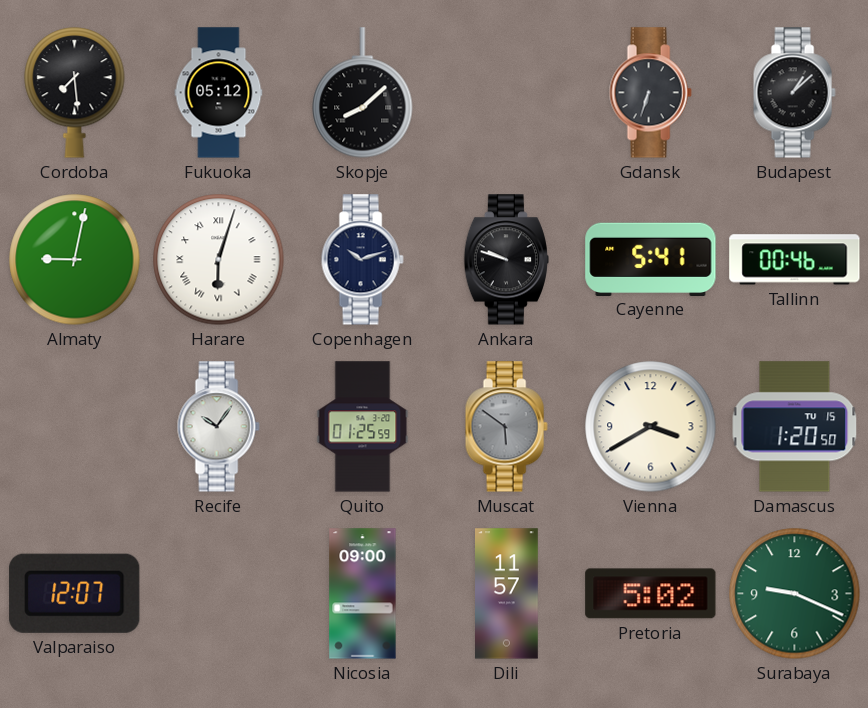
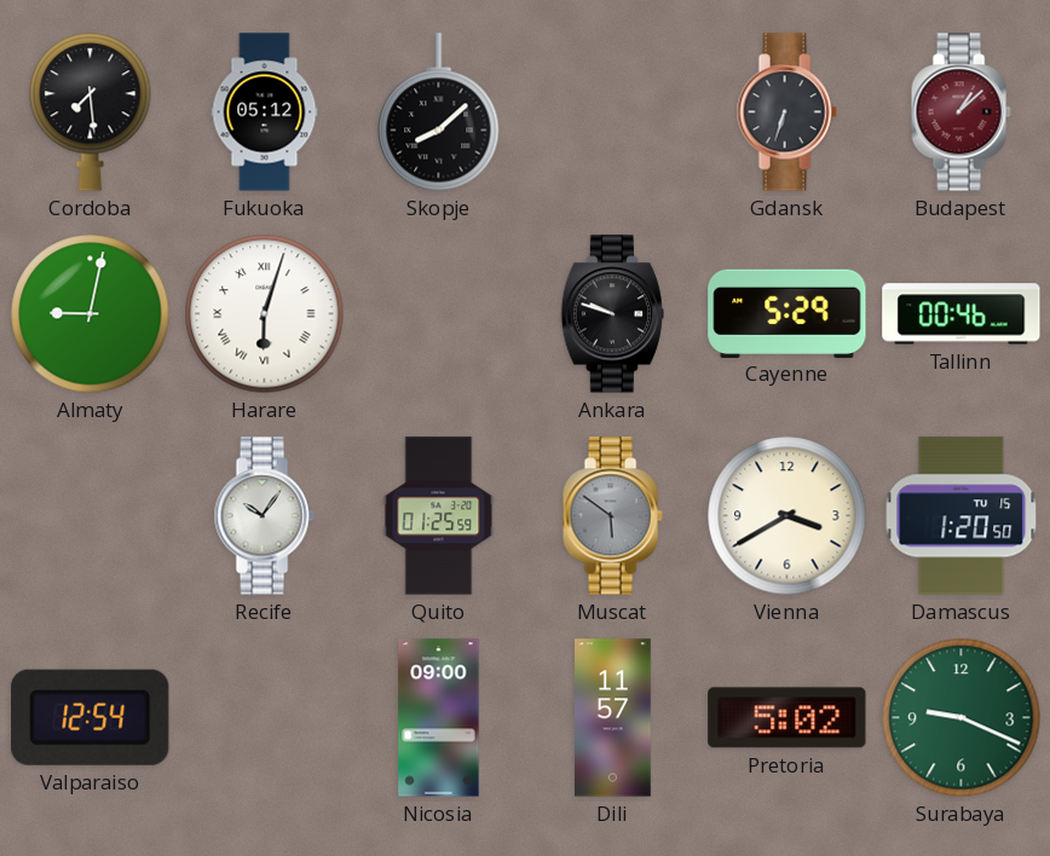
Budapest dial: black -> burgundy
Copenhagen: 10:12 -> none
Cayenne: 5:41 -> 5:29
Valparaiso: 12:07 -> 12:54
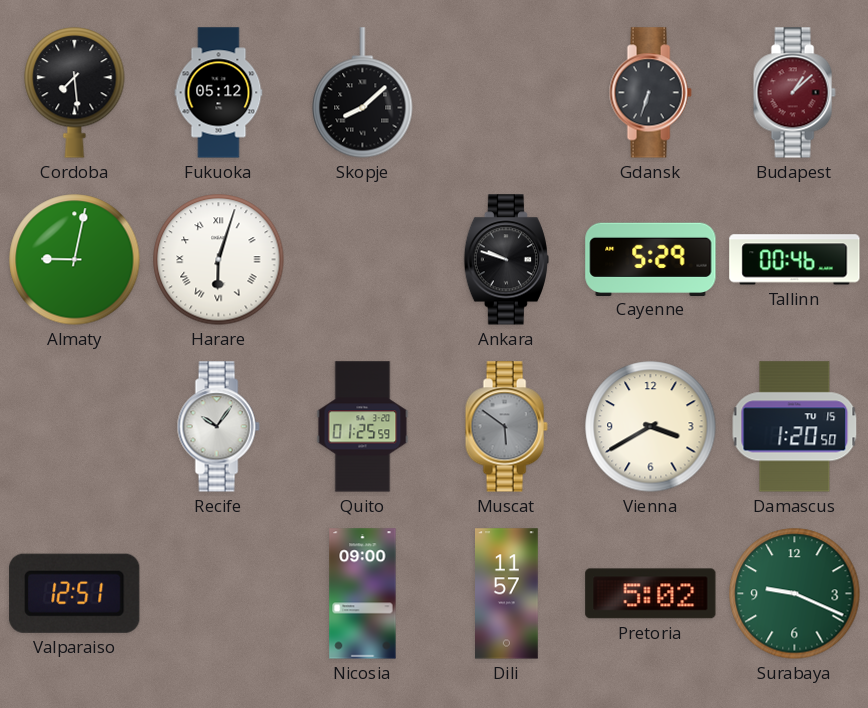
Valparaiso: 12:54 -> 12:51
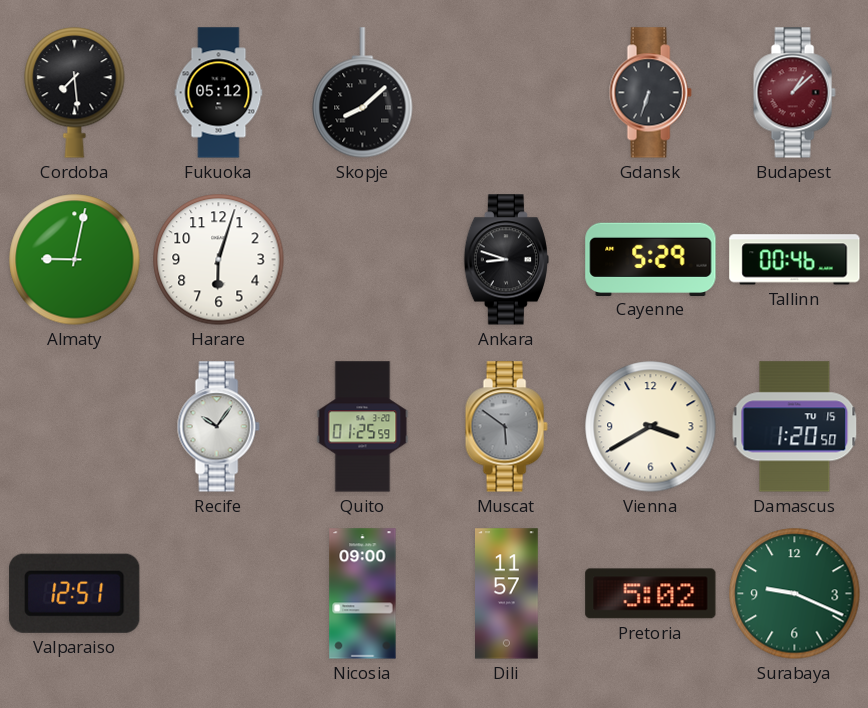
Harare numerals: Roman -> Arabic
Ankara: 9:48 -> 8:48
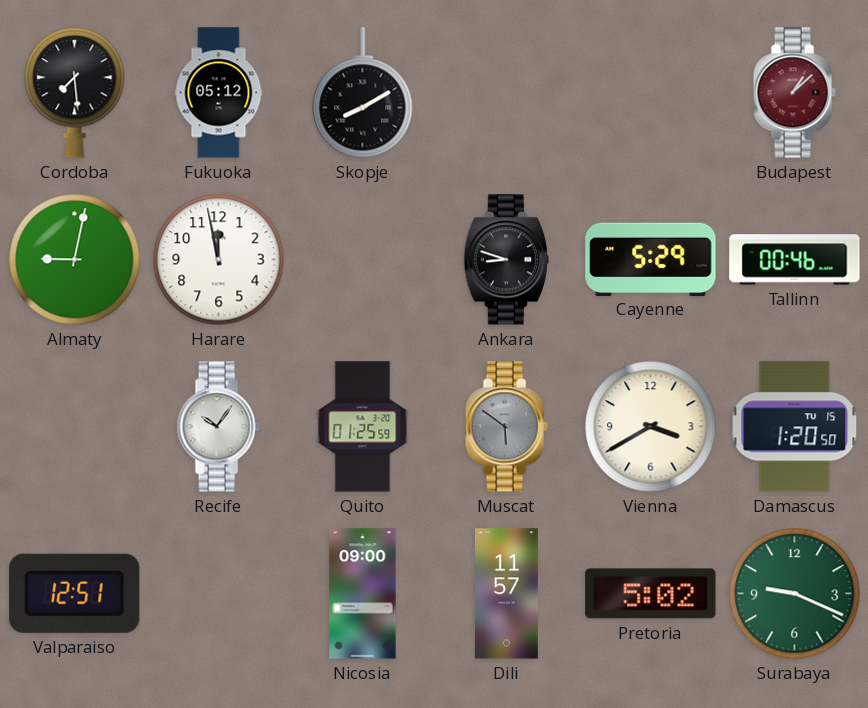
Skopje: 8:08 -> 8:10
Gdansk: 6:33 -> none
Harare: 6:03 -> 11:58
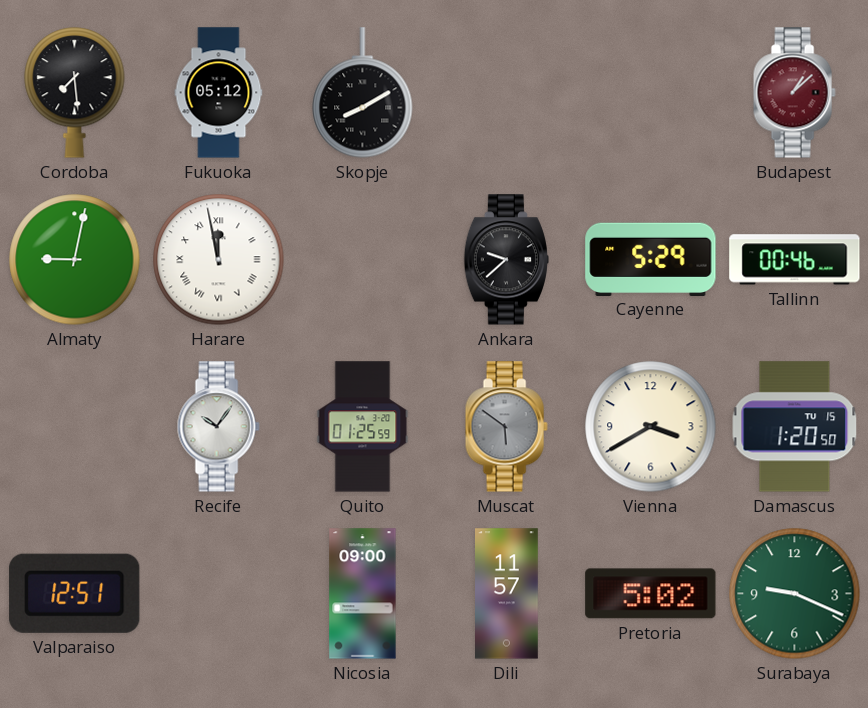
Harare numerals: Arabic -> Roman
Ankara: 8:48 -> 9:38
